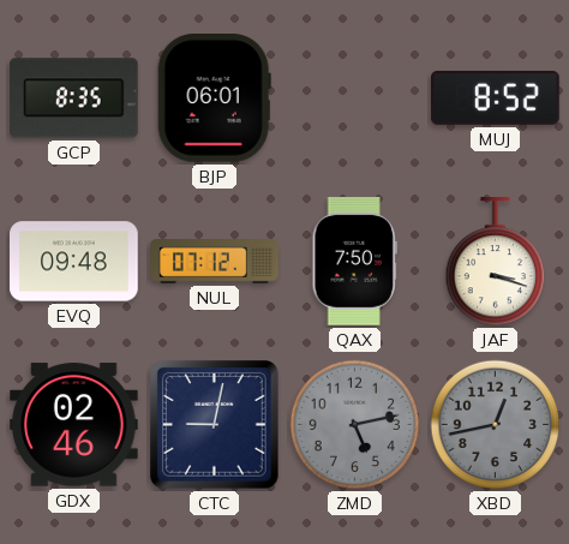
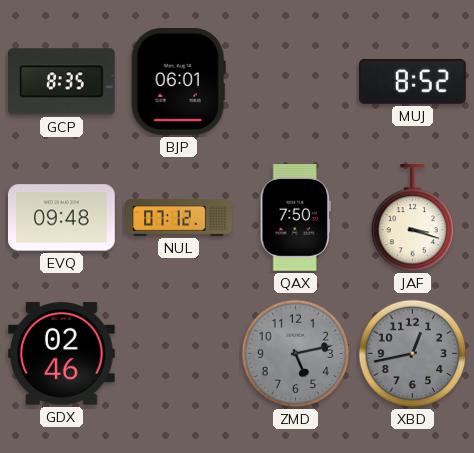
CTC: 9:02 -> none
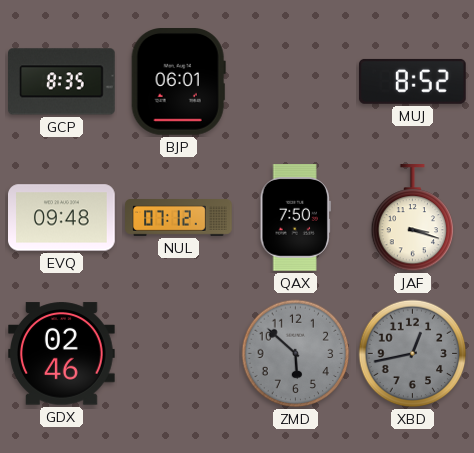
ZMD: 5:13 -> 5:52
